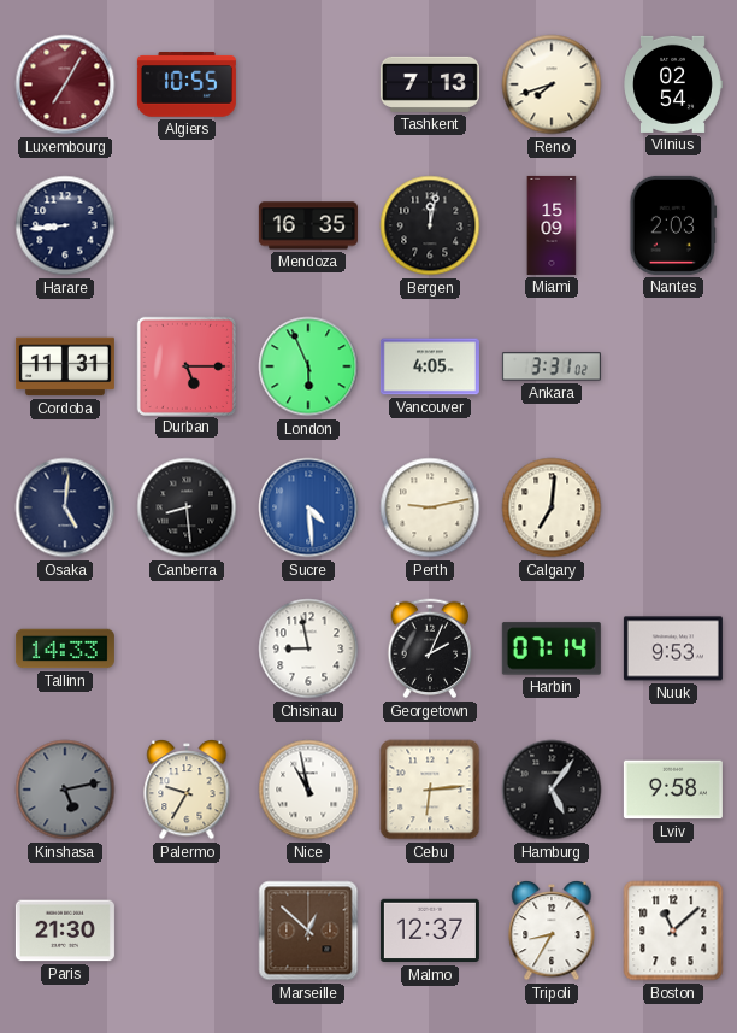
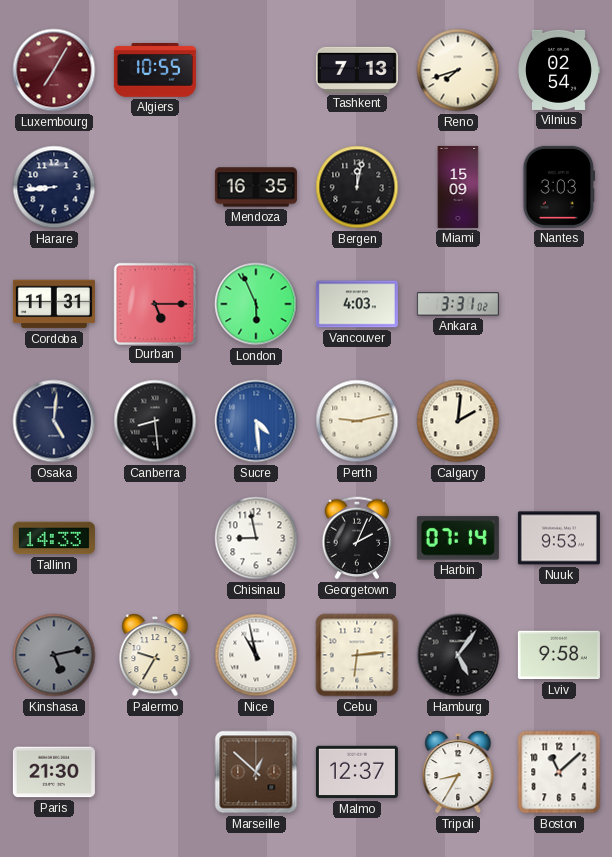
Nantes: 2:03 -> 3:03
Vancouver: 4:05 -> 4:03
Calgary: 7:01 -> 2:01
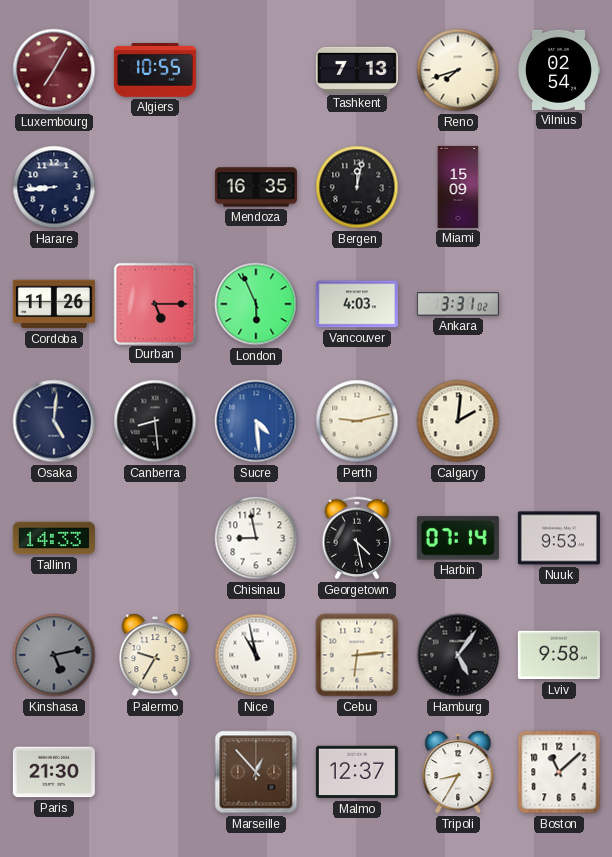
Nantes: 3:03 -> none
Cordoba: 11:31 -> 11:26
Georgetown: 2:04 -> 4:28
Marseille: 12:52 -> 12:53
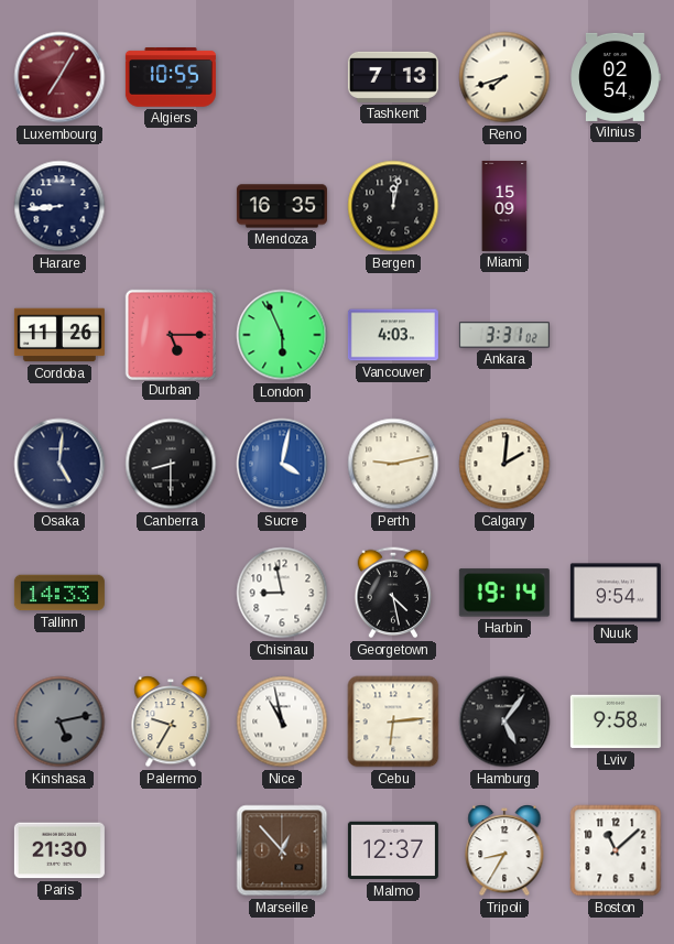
Canberra: 8:29 -> 8:30
Sucre: 4:29 -> 4:02
Harbin: 07:14 -> 19:14
Nuuk: 9:53 -> 9:54
